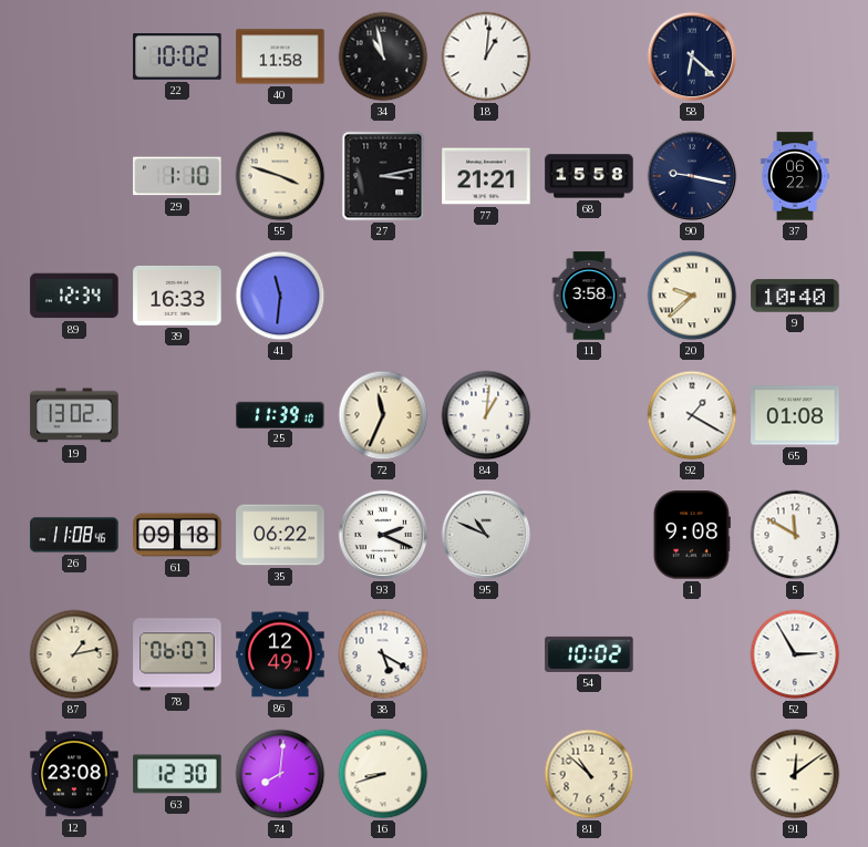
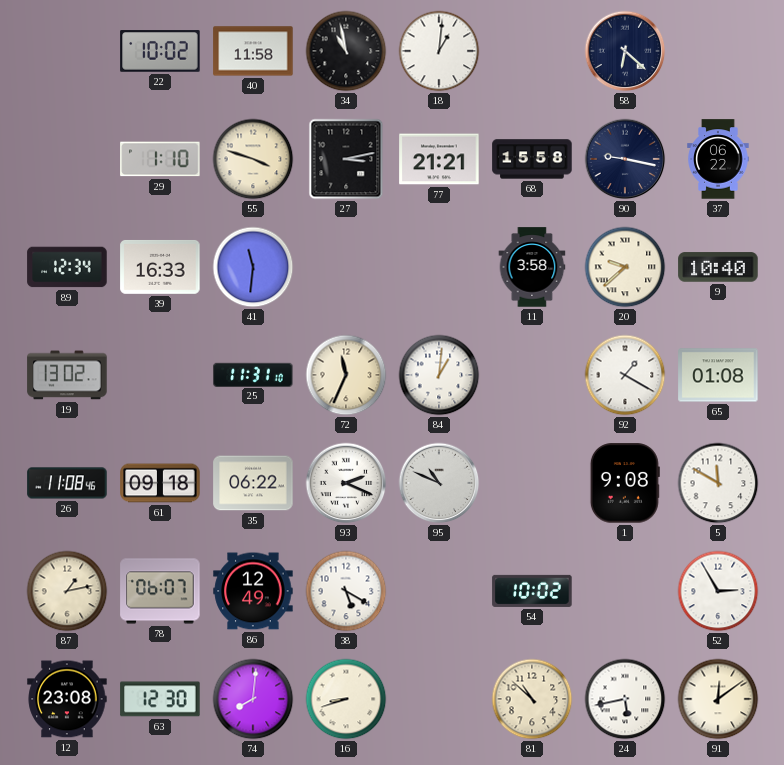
25: 11:39 -> 11:31
24: none -> 5:43
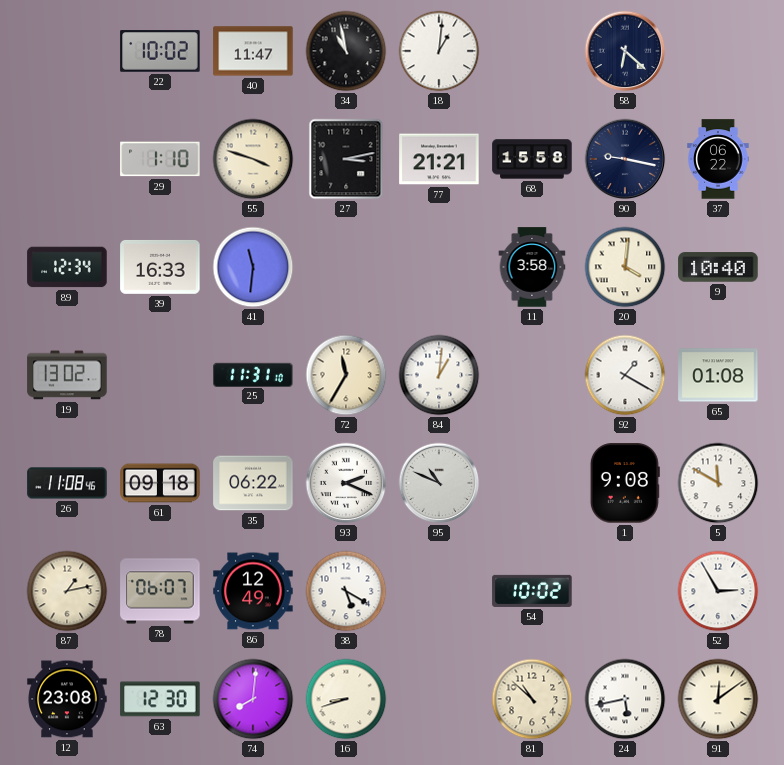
40: 11:58 -> 11:47
20: 9:38 -> 4:01
72: 11:34 -> 11:35
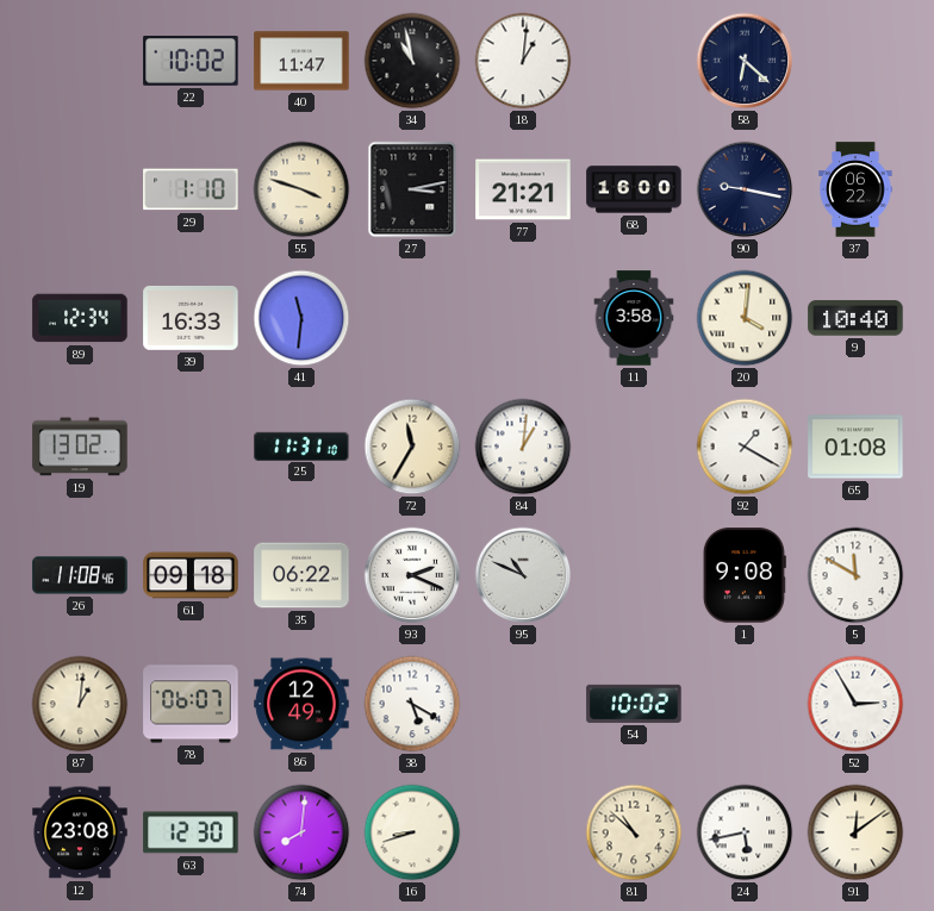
68: 15:58 -> 16:00
87: 1:13 -> 1:01
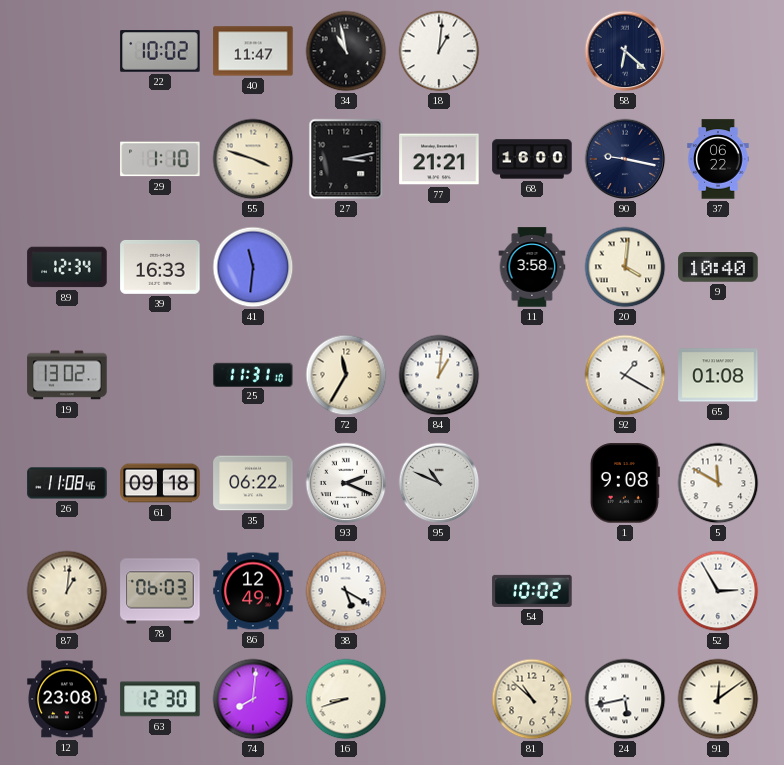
78: 06:07 -> 06:03
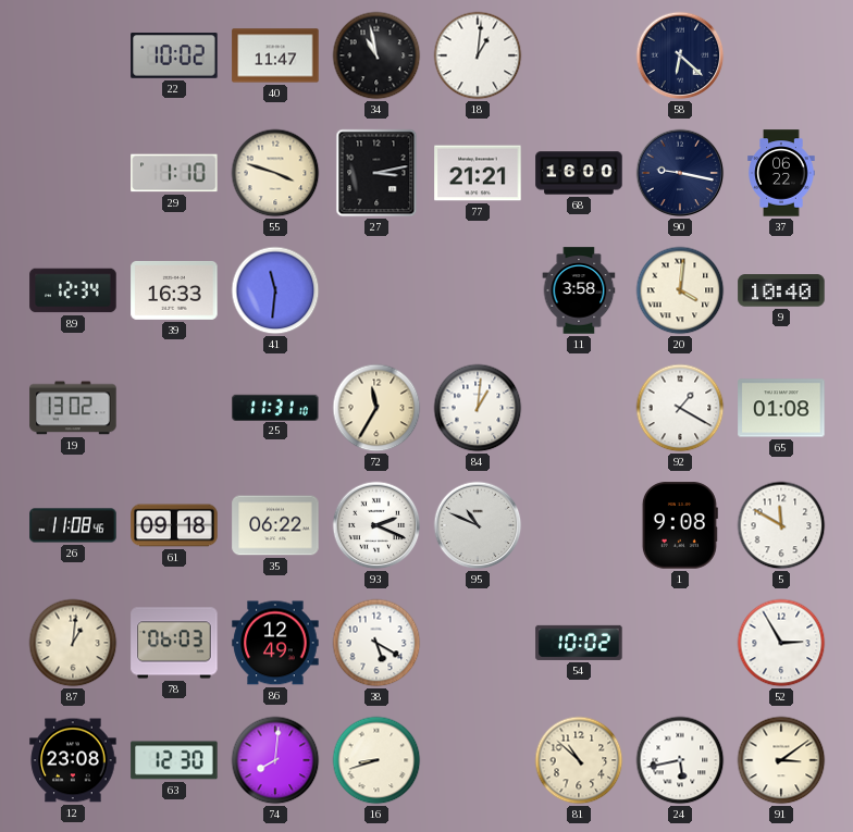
91: 12:09 -> 3:09
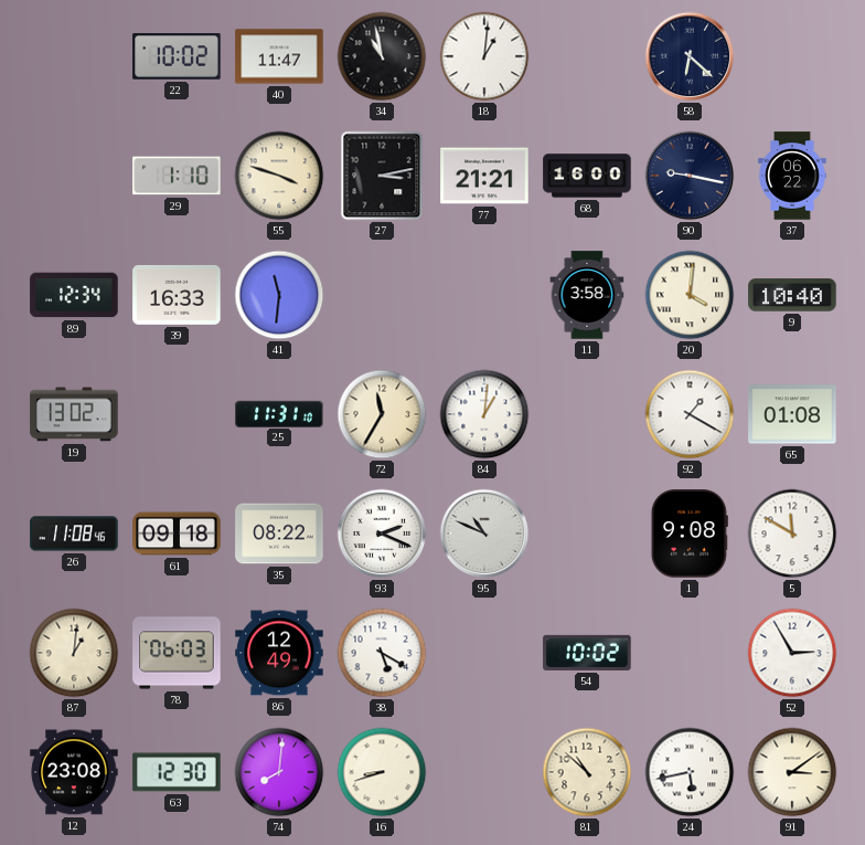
35: 06:22 -> 08:22
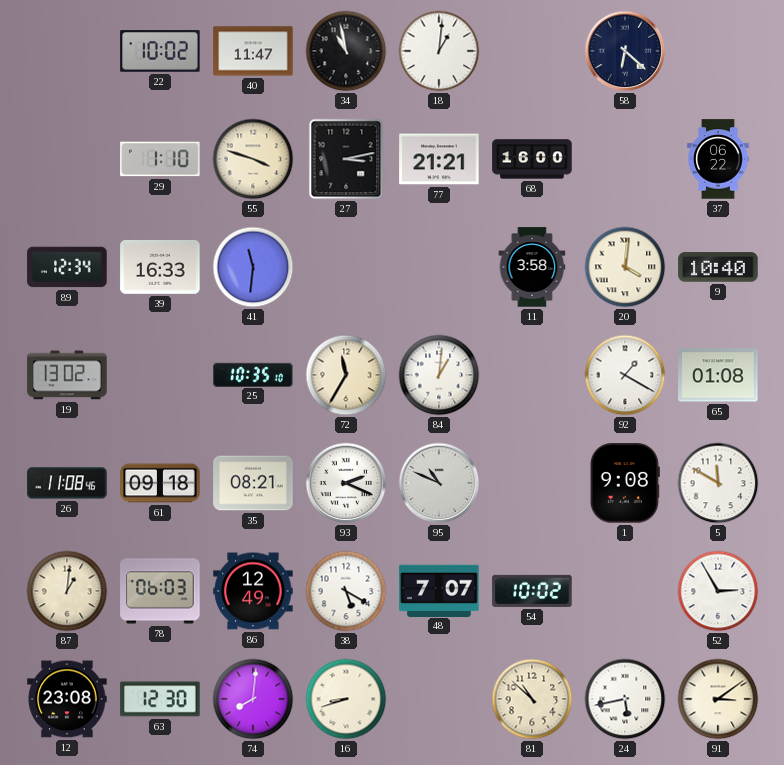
90: 9:17 -> none
25: 11:31 -> 10:35
35: 08:22 -> 08:21
48: none -> 7:07
